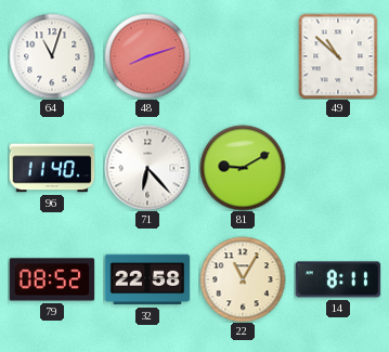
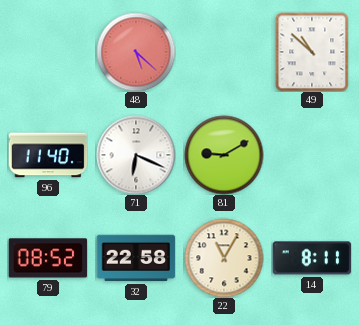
64: 11:03 -> none
48: 8:12 -> 5:22
71: 6:23 -> 6:19
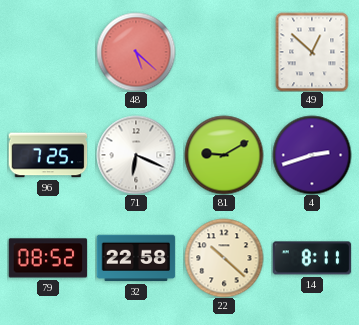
49: 10:52 -> 12:52
96: 11:40 -> 7:25
4: none -> 2:42
22: 11:05 -> 10:22
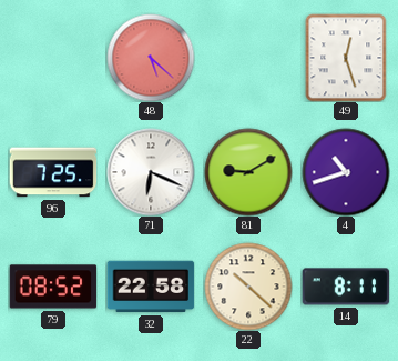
49: 12:52 -> 12:27
4: 2:42 -> 10:42
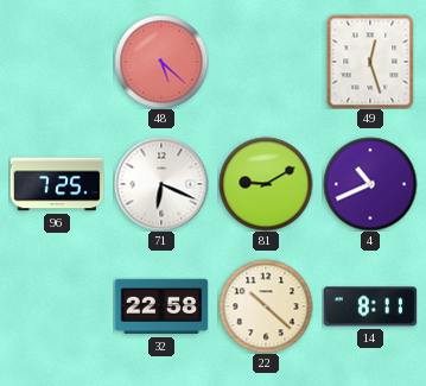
4: 10:42 -> 10:41
79: 08:52 -> none
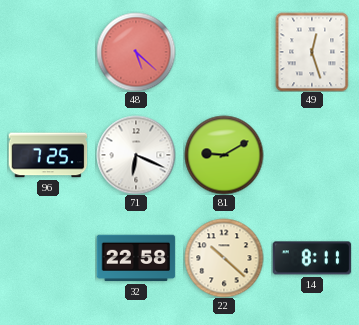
4: 10:41 -> none
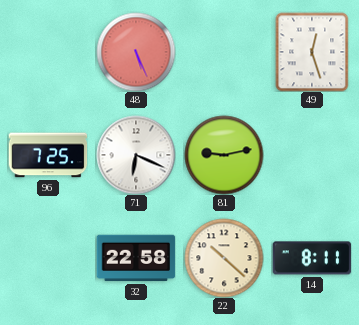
48: 5:22 -> 5:26
81: 9:10 -> 9:13
